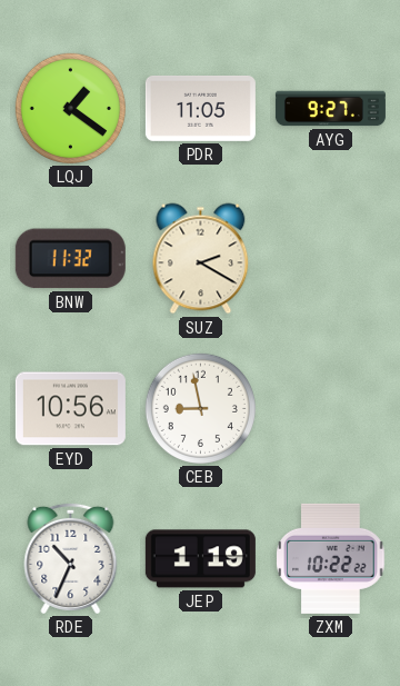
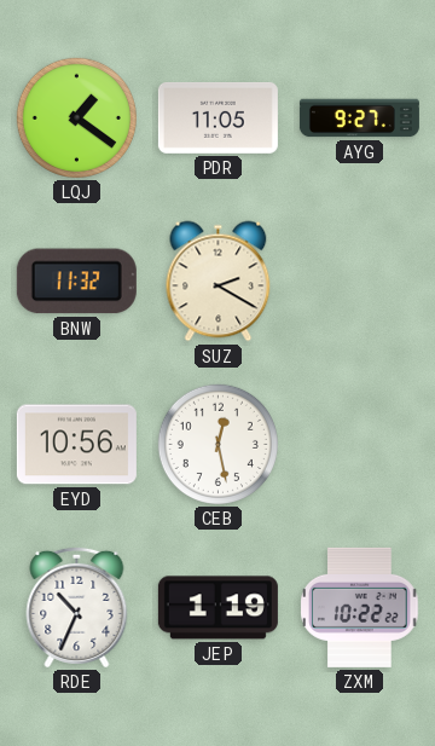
CEB: 8:58 -> 12:28
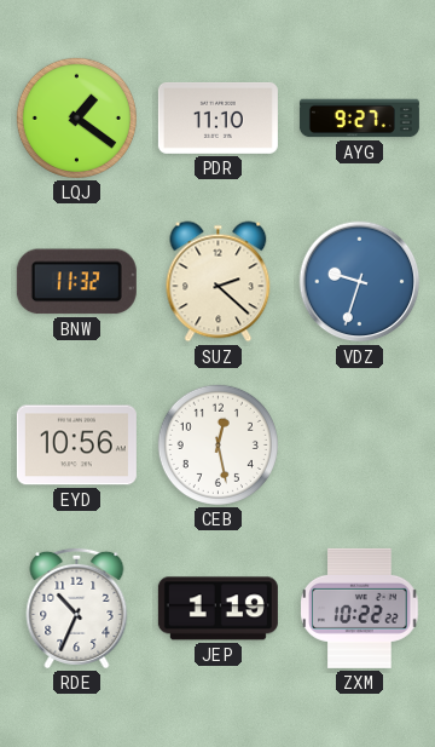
PDR: 11:05 -> 11:10
SUZ: 2:20 -> 2:22
VDZ: none -> 9:33
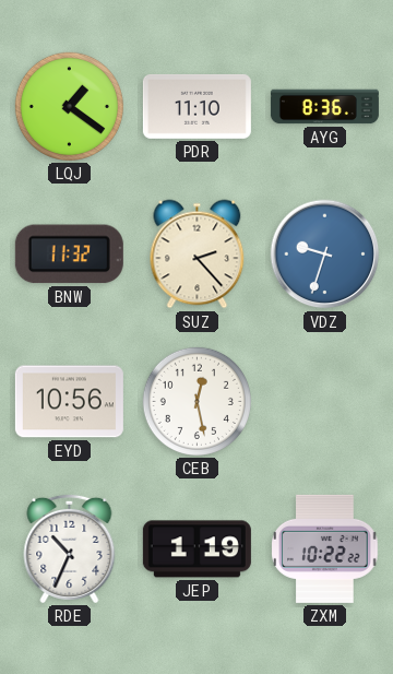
AYG: 9:27 -> 8:36
SUZ: 2:22 -> 2:23
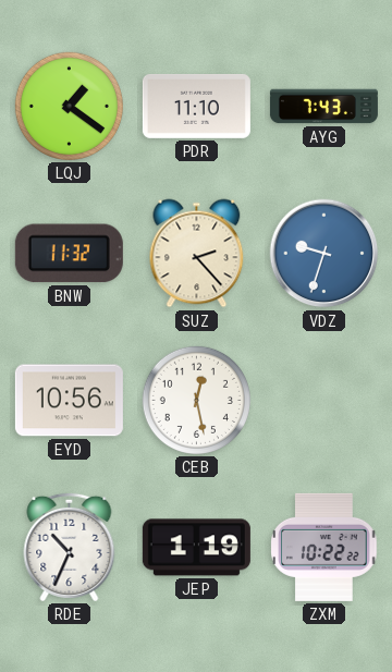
AYG: 8:36 -> 7:43
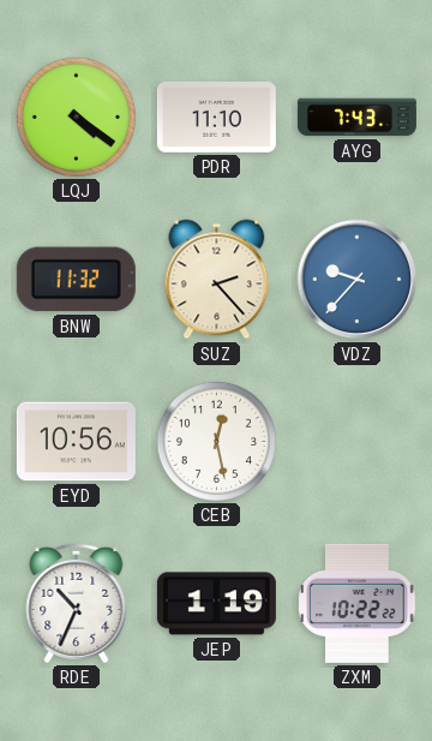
LQJ: 1:21 -> 4:21
VDZ: 9:33 -> 9:37
